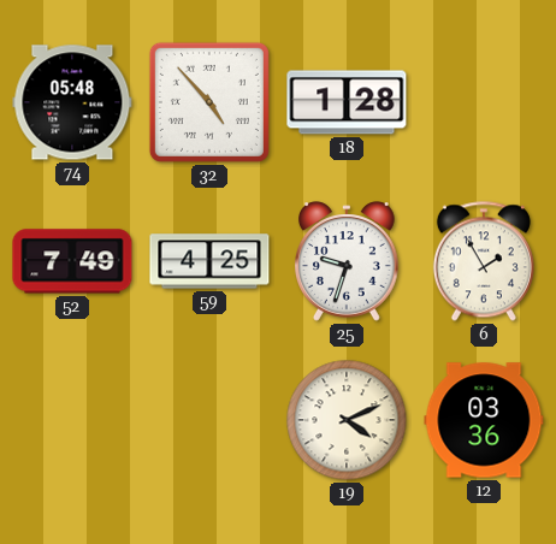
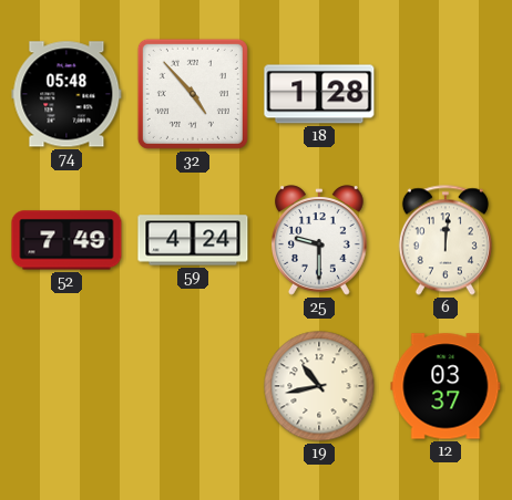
59: 4:25 -> 4:24
25: 9:33 -> 9:30
6: 1:55 -> 12:01
19: 4:11 -> 10:43
12: 03:36 -> 03:37
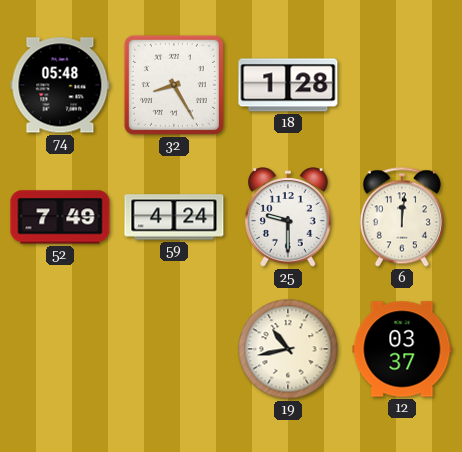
32: 4:53 -> 8:25
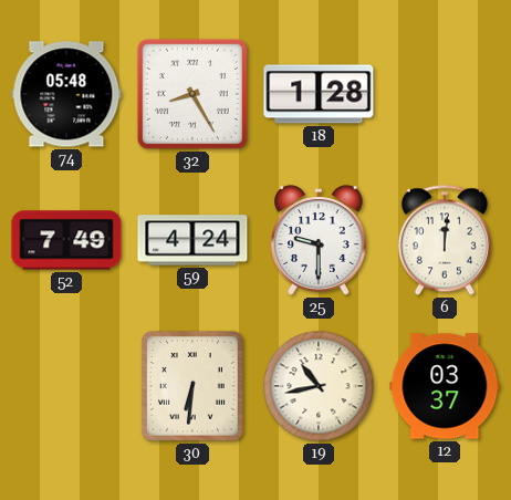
30: none -> 6:31
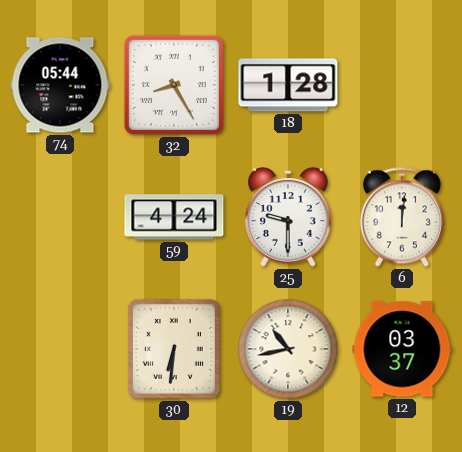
74: 05:48 -> 05:44
52: 7:49 -> none
